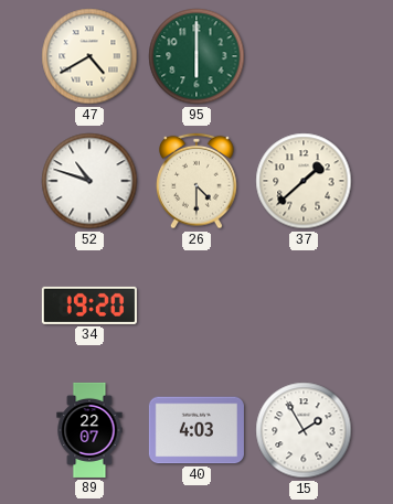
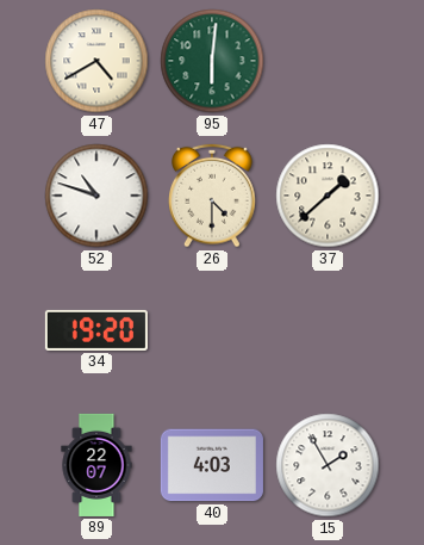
95: 6:00 -> 6:01
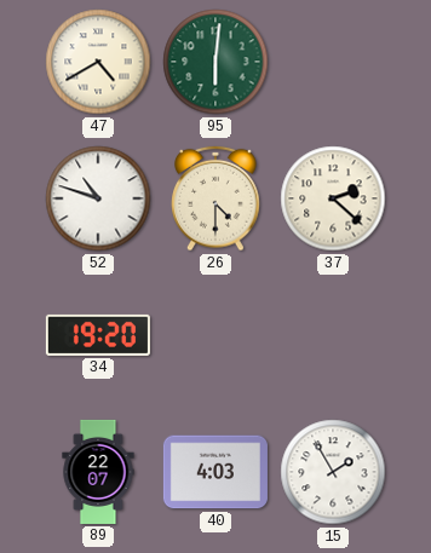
37: 1:38 -> 2:22
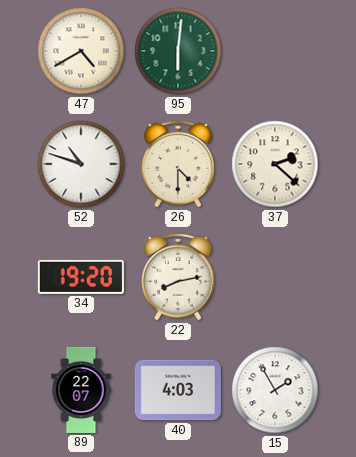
22: none -> 8:13
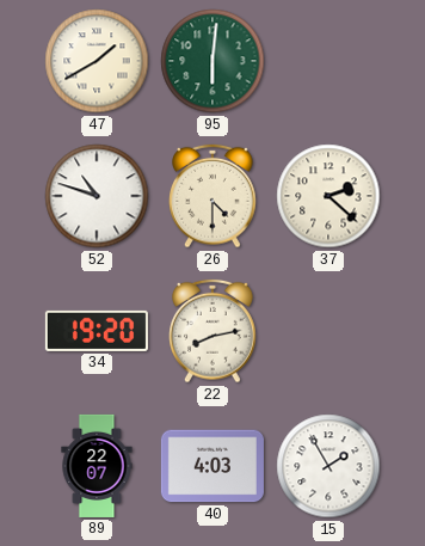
47: 4:40 -> 1:40
